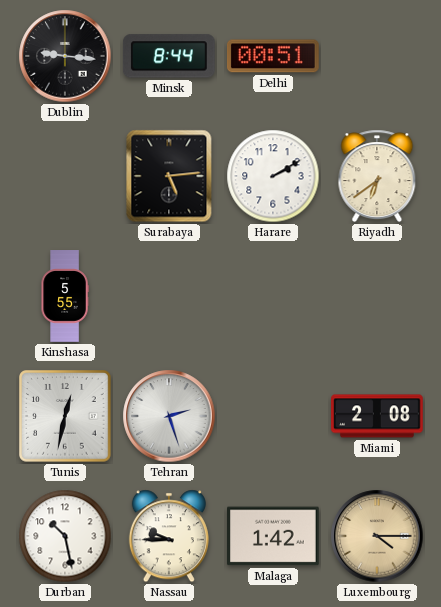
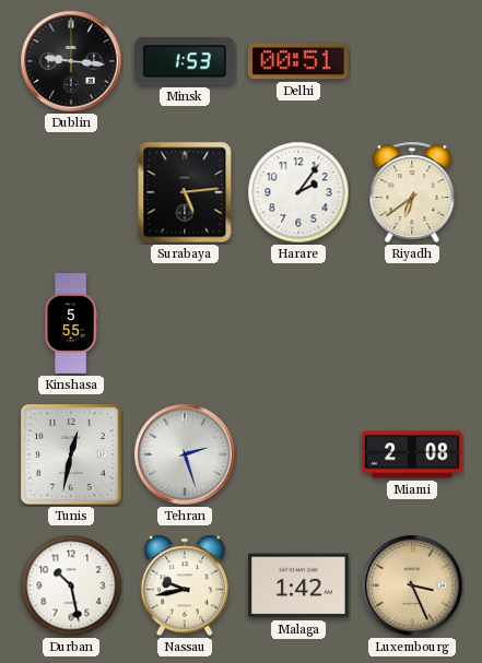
Minsk: 8:44 -> 1:53
Harare: 2:10 -> 2:06
Nassau: 9:45 -> 9:43
Luxembourg: 4:15 -> 3:26
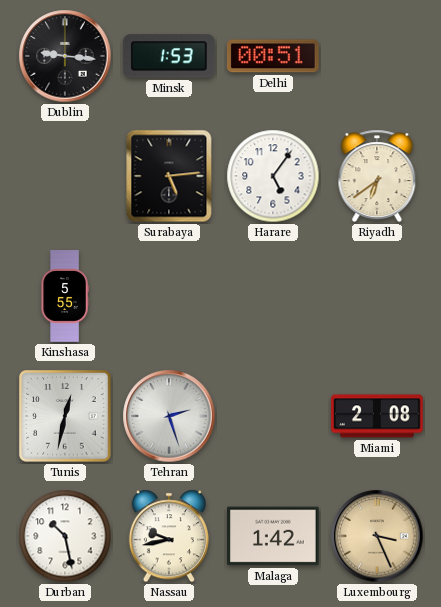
Harare: 2:06 -> 5:06
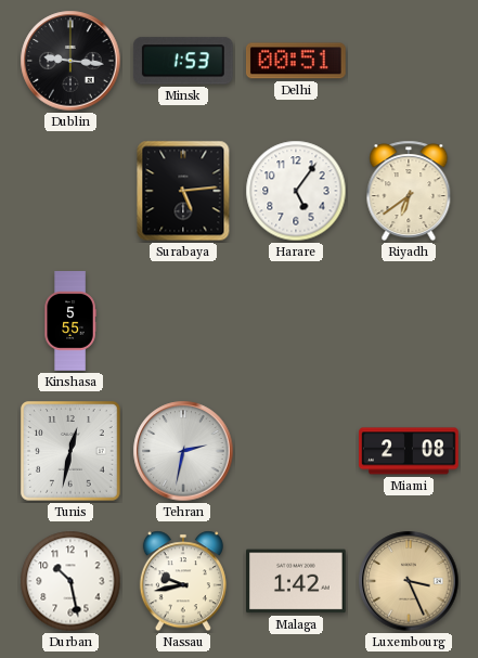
Tehran: 2:27 -> 2:32
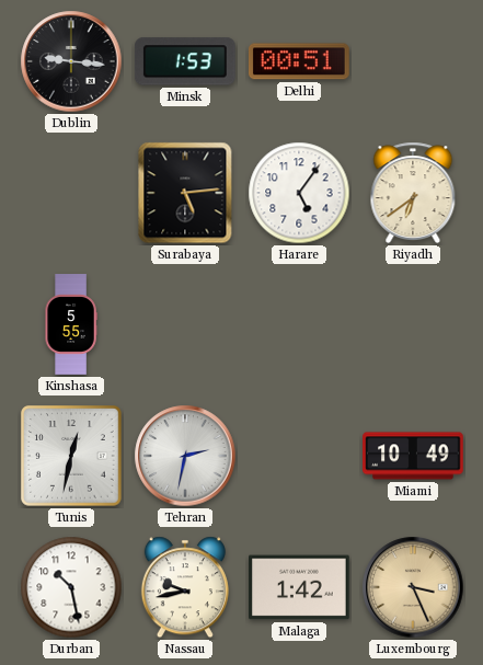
Miami: 2:08 -> 10:49
